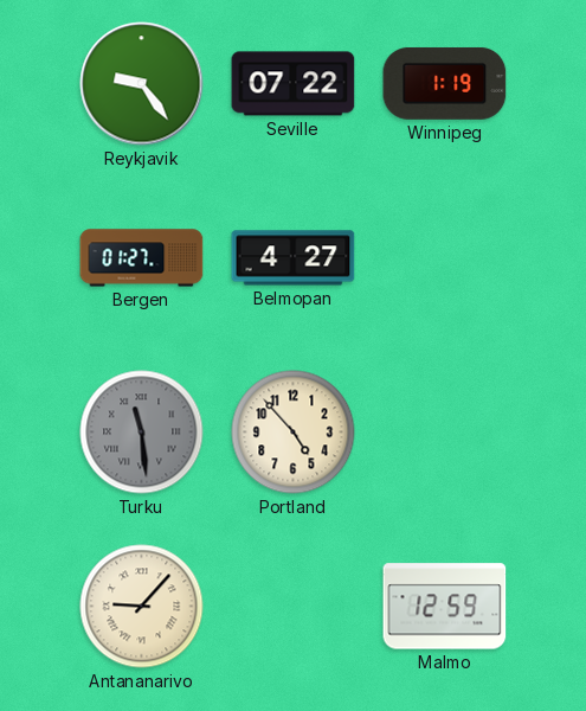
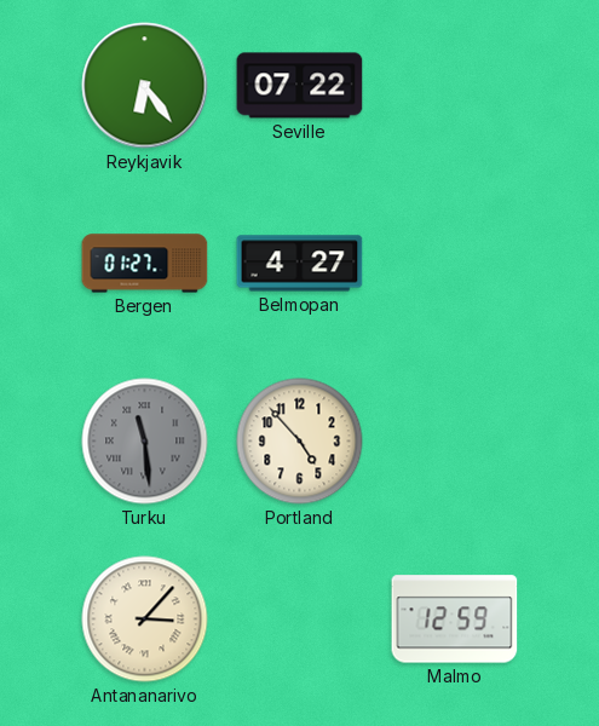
Reykjavik: 9:24 -> 6:24
Winnipeg: 1:19 -> none
Antananarivo: 9:07 -> 3:07
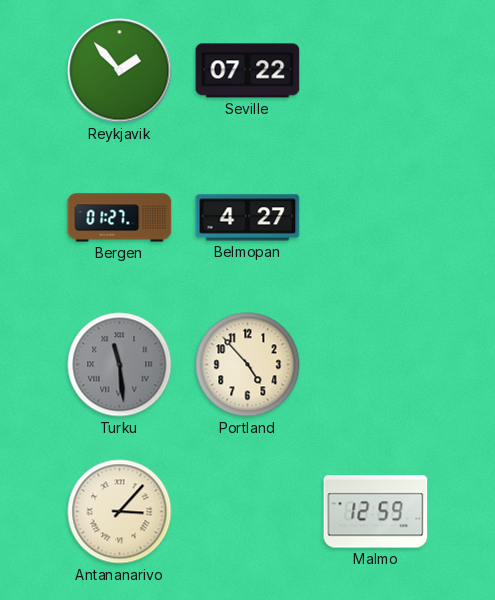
Reykjavik: 6:24 -> 1:53
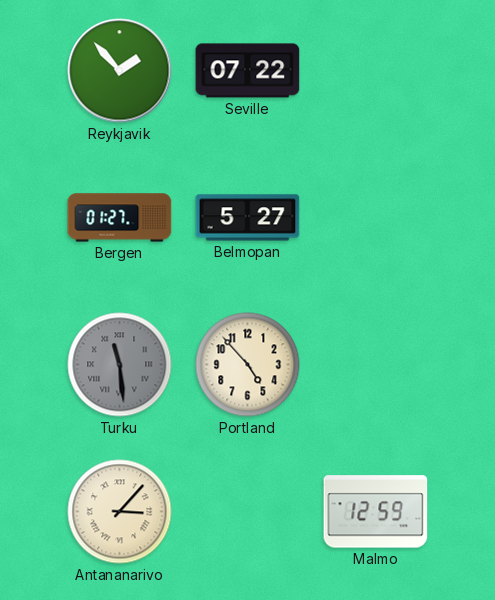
Belmopan: 4:27 -> 5:27
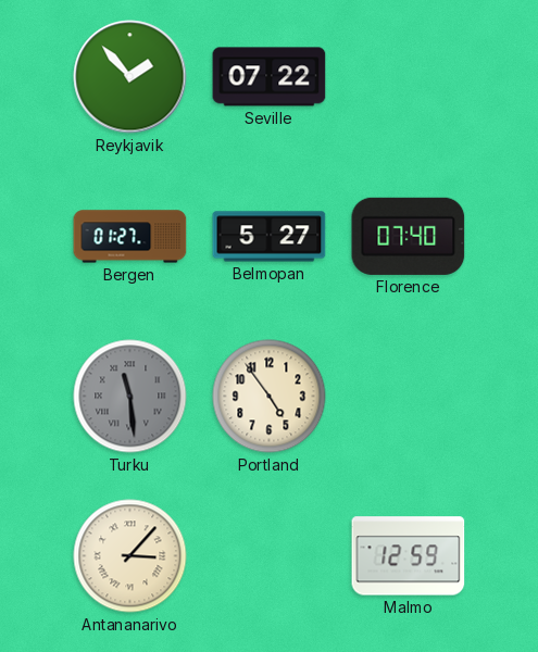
Florence: none -> 07:40
Portland: 4:53 -> 4:54
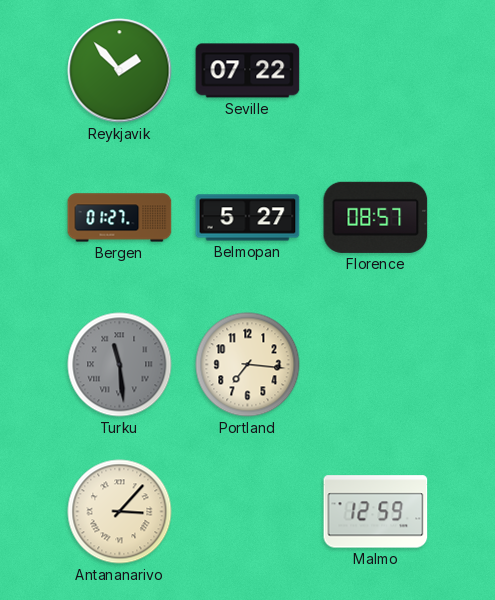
Florence: 07:40 -> 08:57
Portland: 4:54 -> 7:16
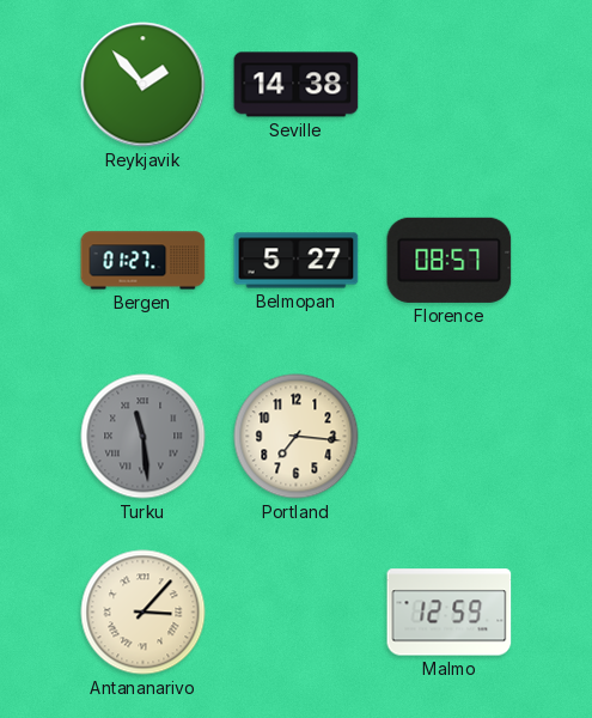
Seville: 07:22 -> 14:38
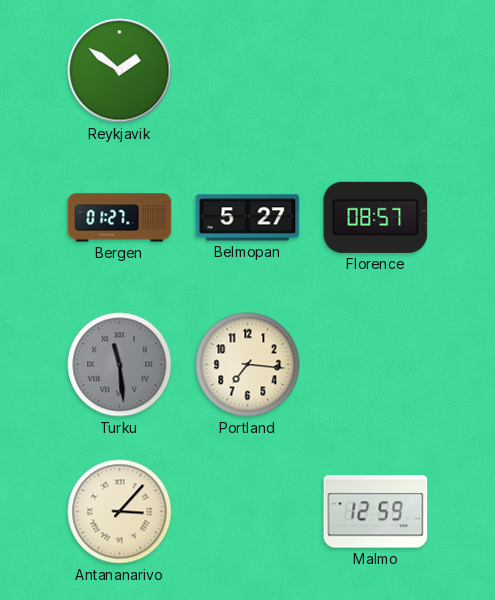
Reykjavik: 1:53 -> 1:51
Seville: 14:38 -> none
